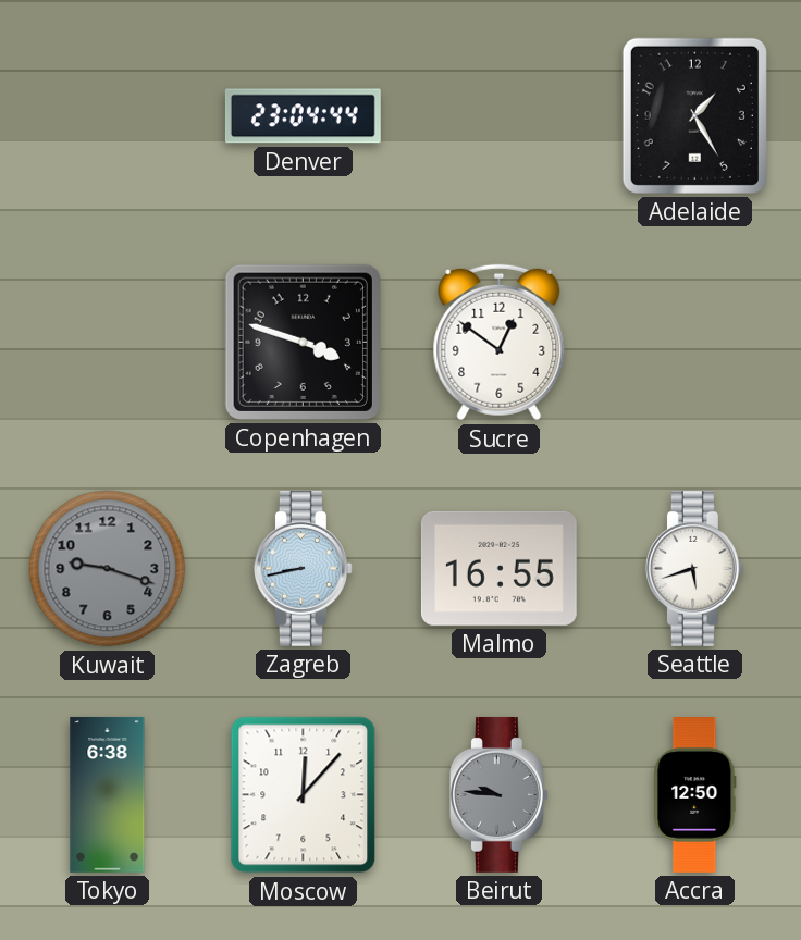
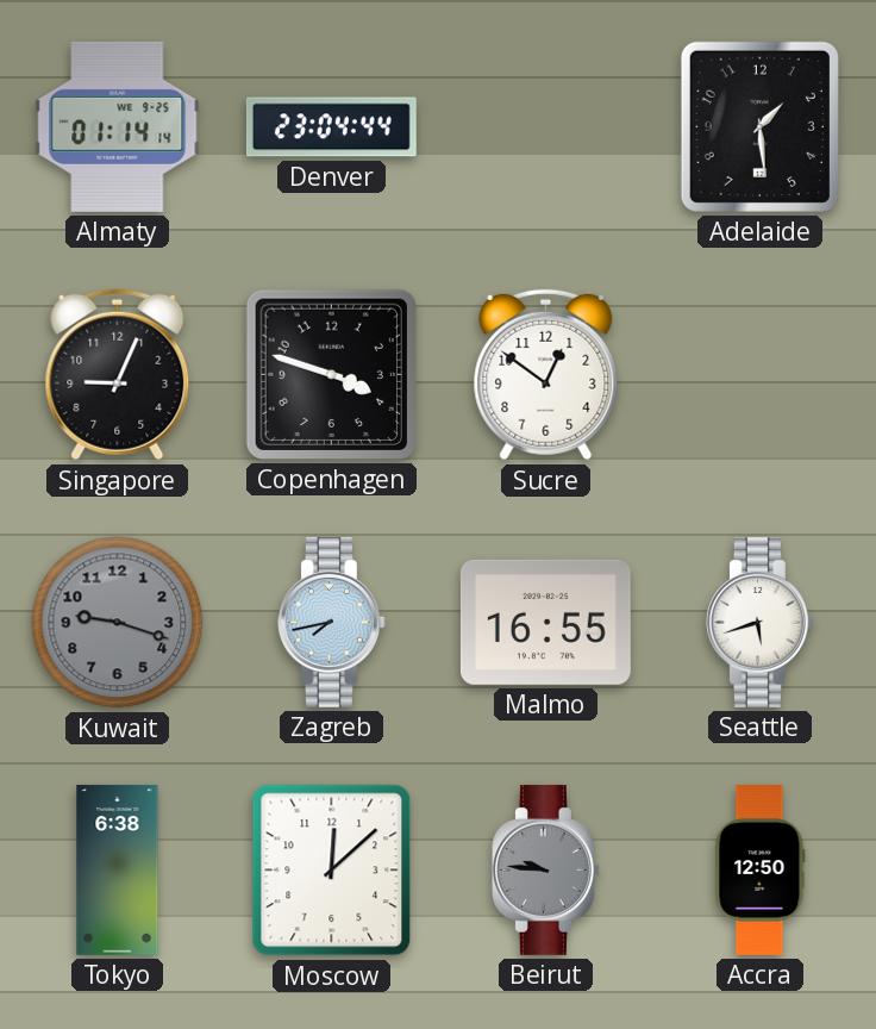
Almaty: none -> 01:14
Adelaide: 1:25 -> 1:29
Singapore: none -> 9:04
Zagreb: 8:43 -> 7:43
Moscow: 12:07 -> 12:08
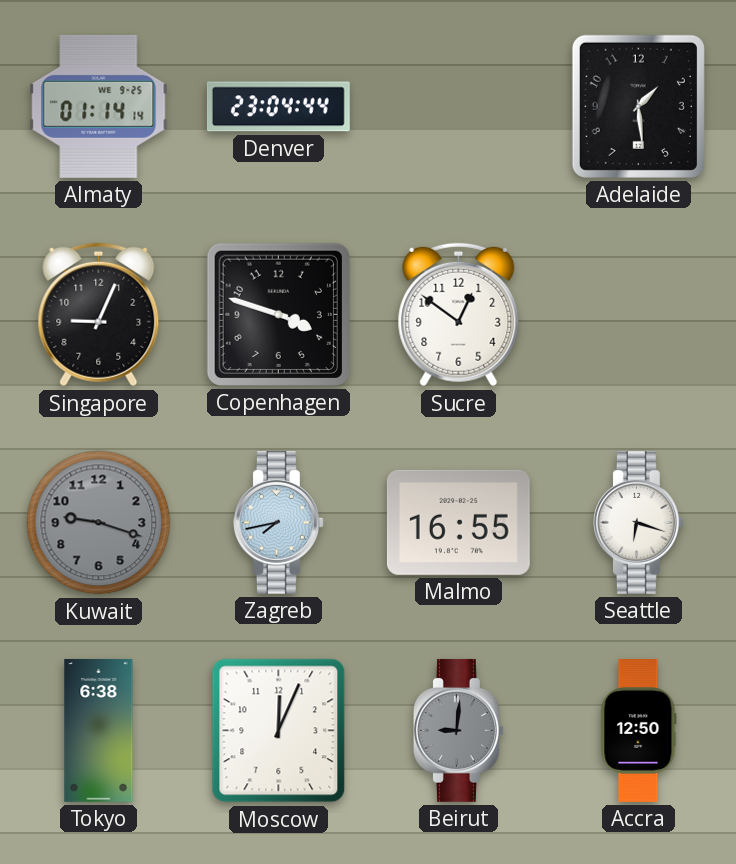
Seattle: 5:42 -> 6:18
Moscow: 12:08 -> 12:04
Beirut: 9:46 -> 9:01
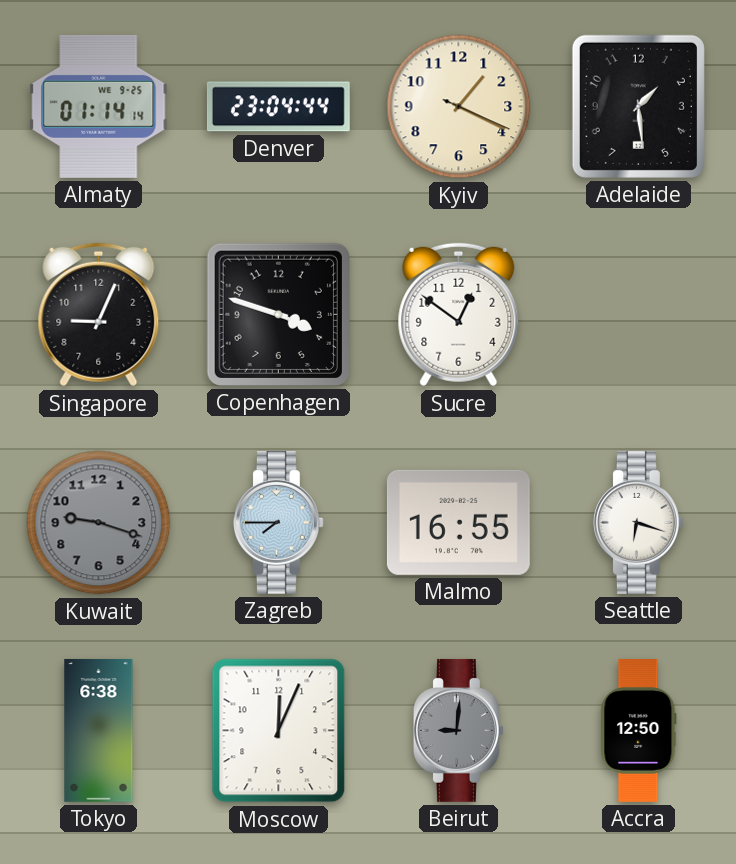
Kyiv: none -> 1:19
Zagreb: 7:43 -> 7:45
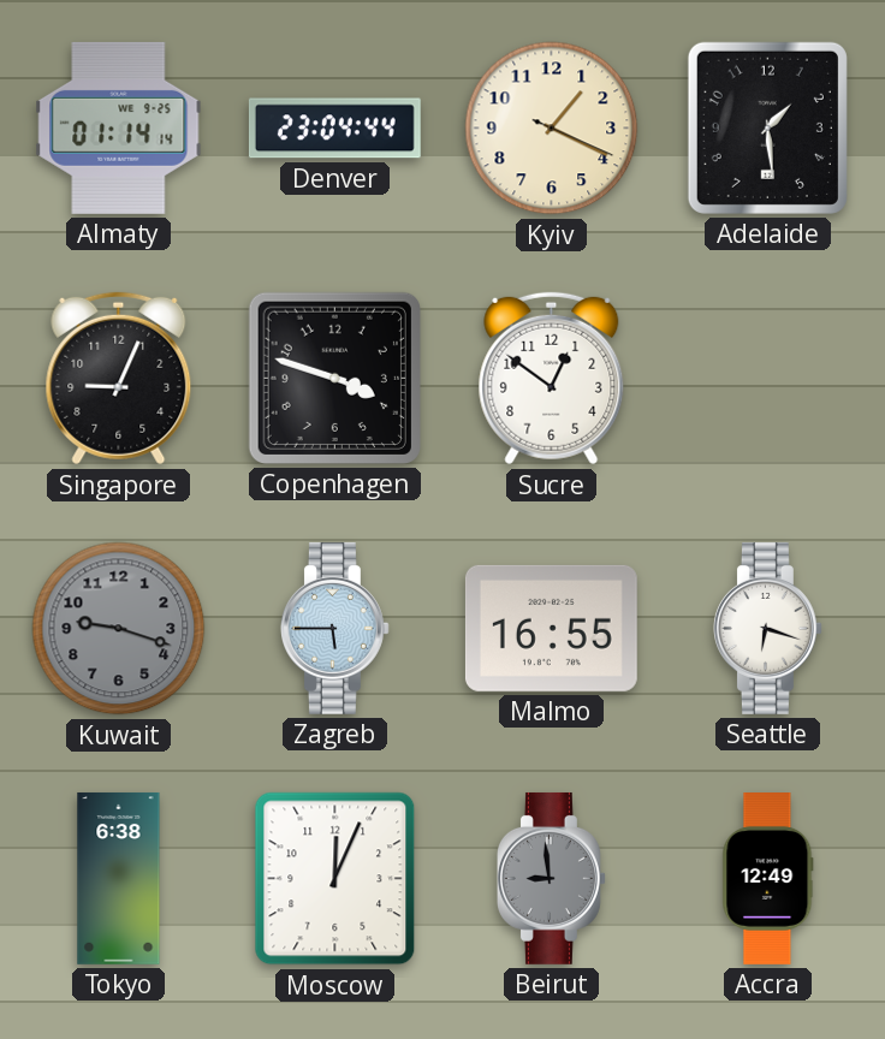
Zagreb: 7:45 -> 5:45
Beirut: 9:01 -> 8:59
Accra: 12:50 -> 12:49
